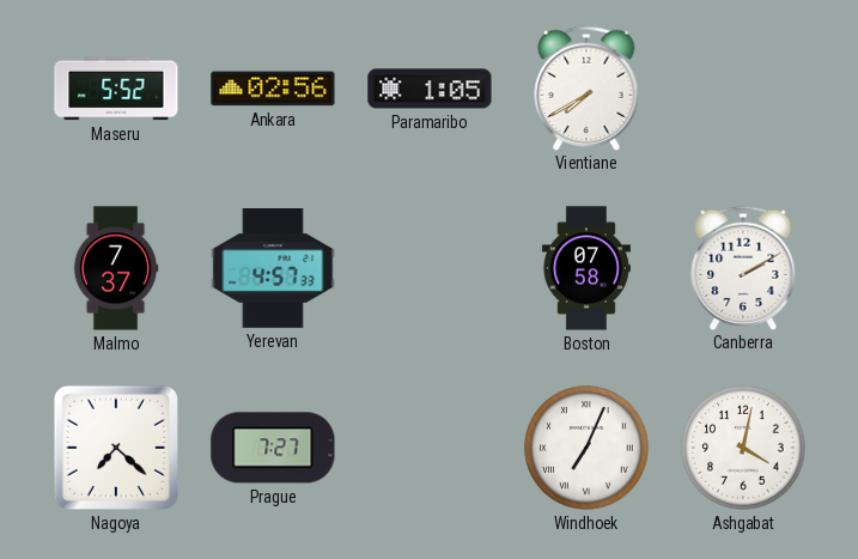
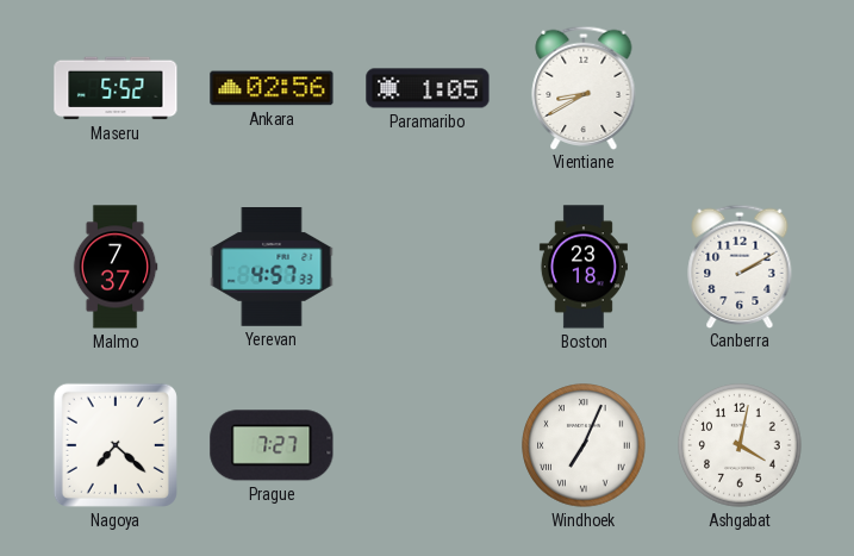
Vientiane: 7:40 -> 8:40
Boston: 07:58 -> 23:18
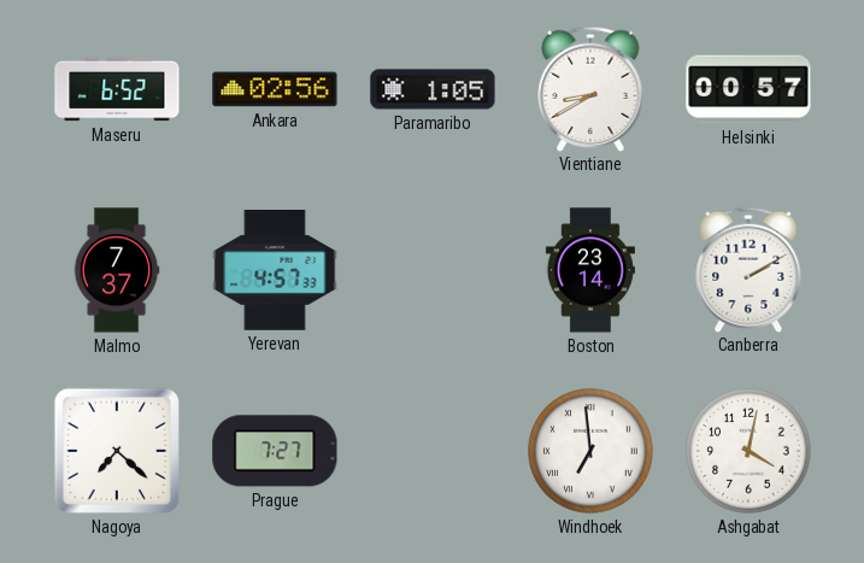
Maseru: 5:52 -> 6:52
Helsinki: none -> 00:57
Boston: 23:18 -> 23:14
Windhoek: 7:04 -> 6:59
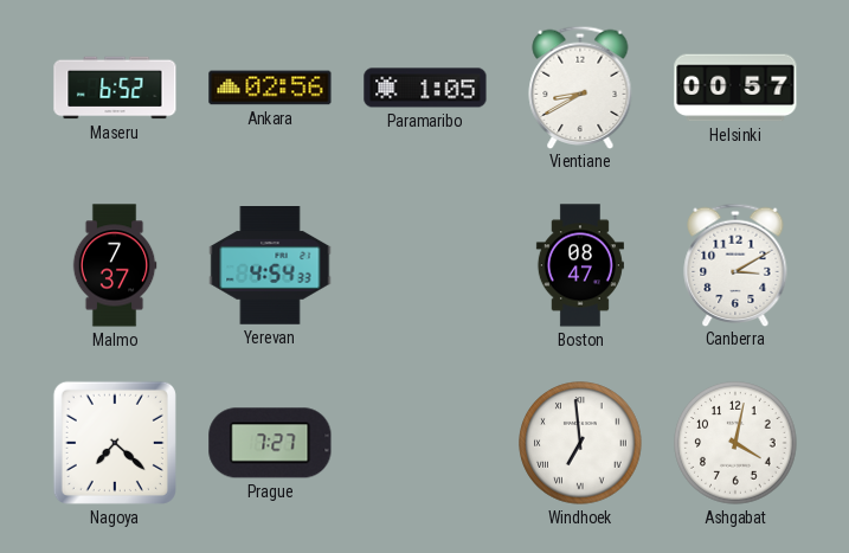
Yerevan: 4:57 -> 4:54
Boston: 23:14 -> 08:47
Canberra: 2:10 -> 3:10
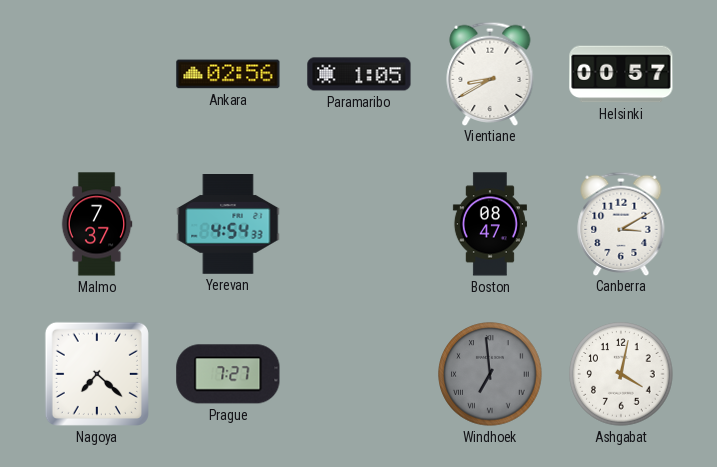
Maseru: 6:52 -> none
Windhoek dial: white -> grey
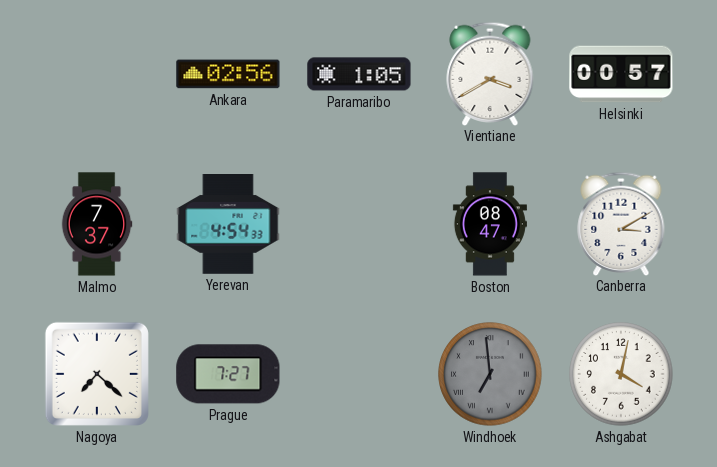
Vientiane: 8:40 -> 3:40
